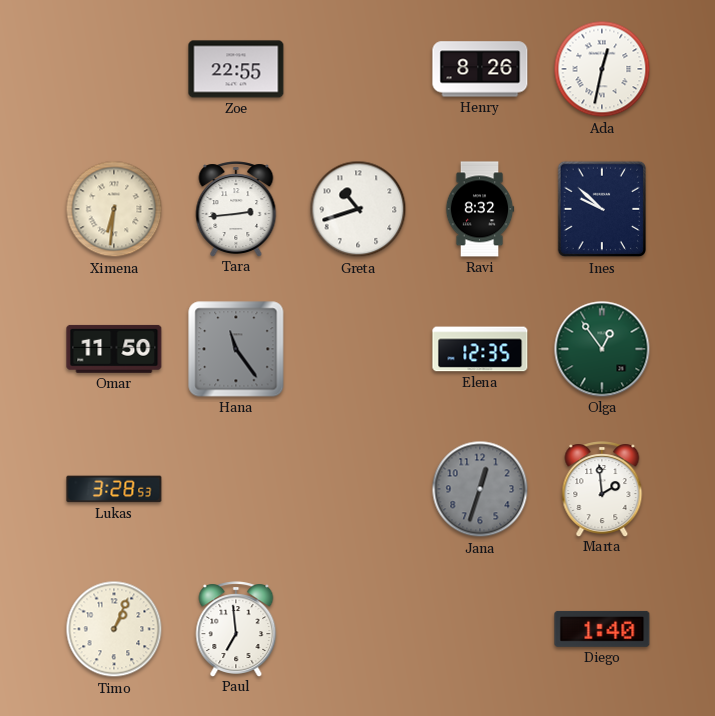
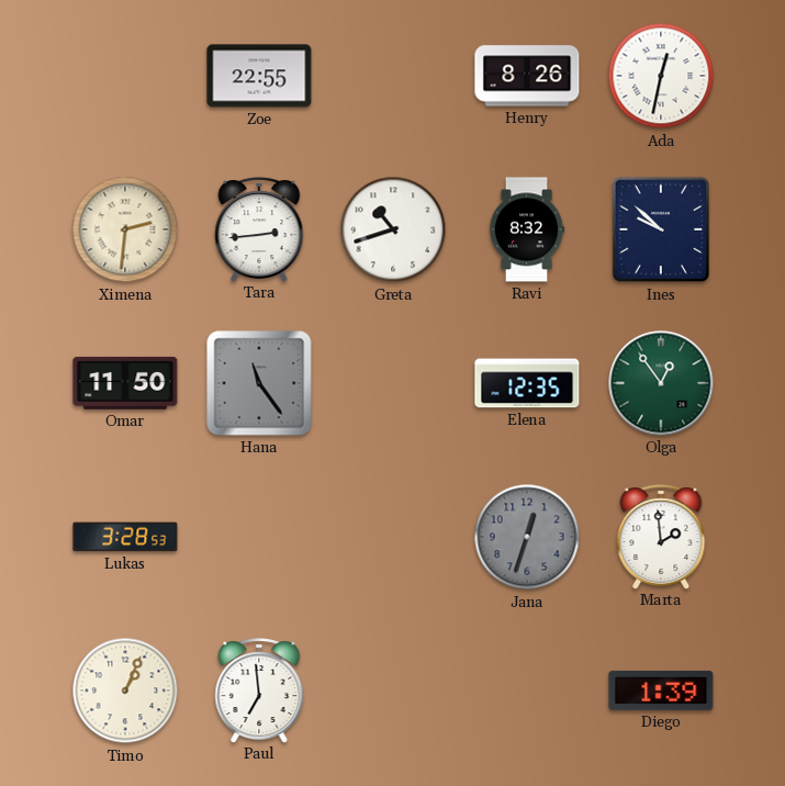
Ximena: 6:31 -> 2:31
Diego: 1:40 -> 1:39
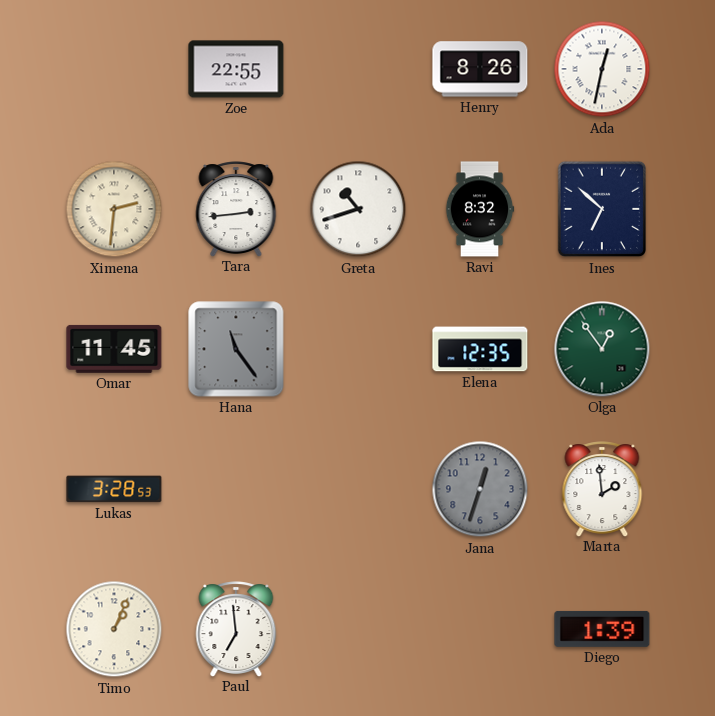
Ines: 9:52 -> 6:52
Omar: 11:50 -> 11:45
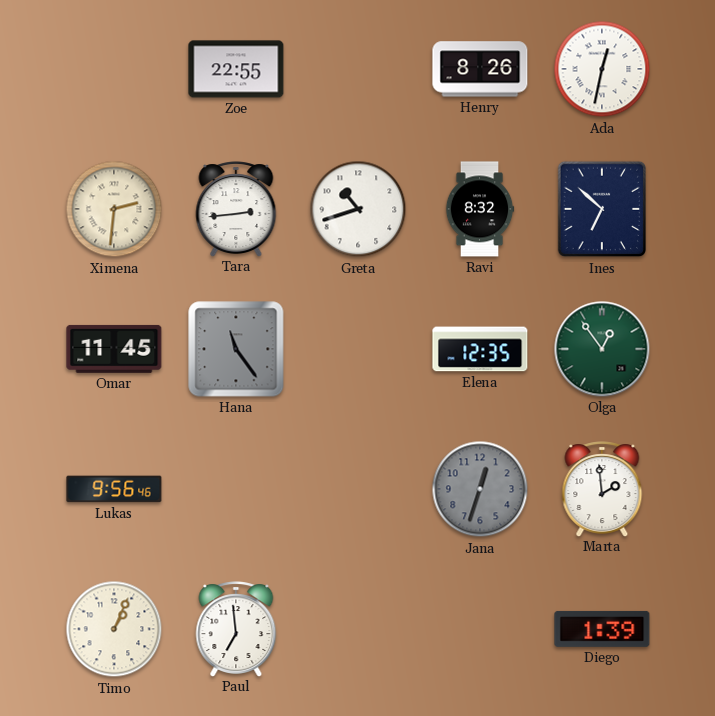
Lukas: 3:28 -> 9:56
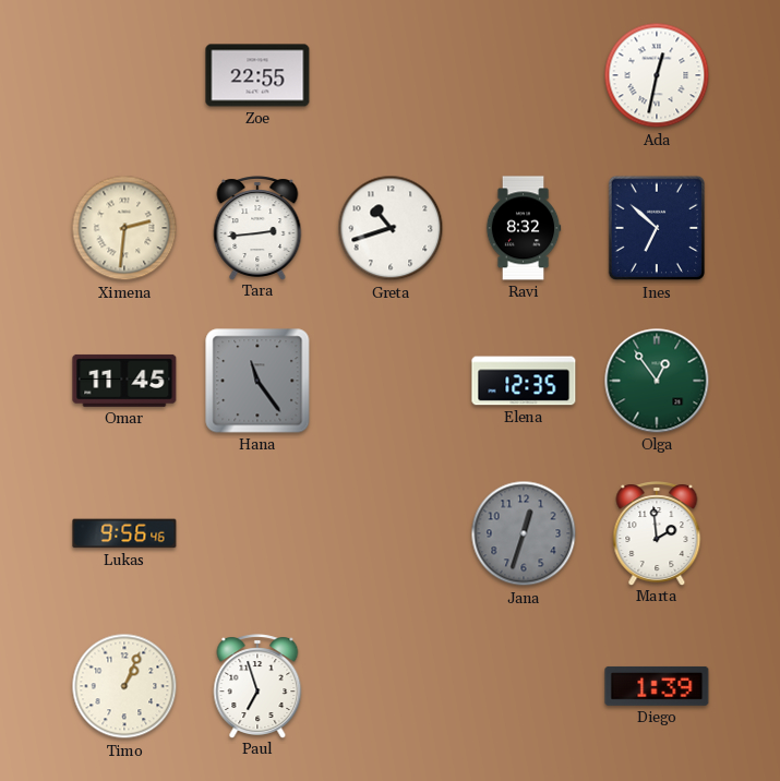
Henry: 8:26 -> none
Paul: 6:59 -> 6:57
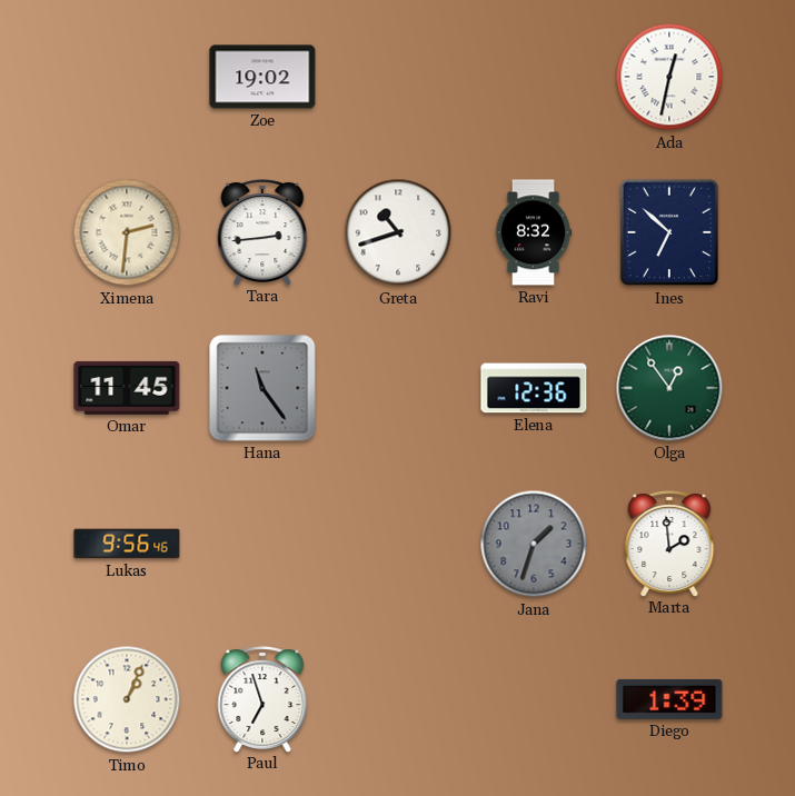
Zoe: 22:55 -> 19:02
Elena: 12:35 -> 12:36
Jana: 12:33 -> 1:33
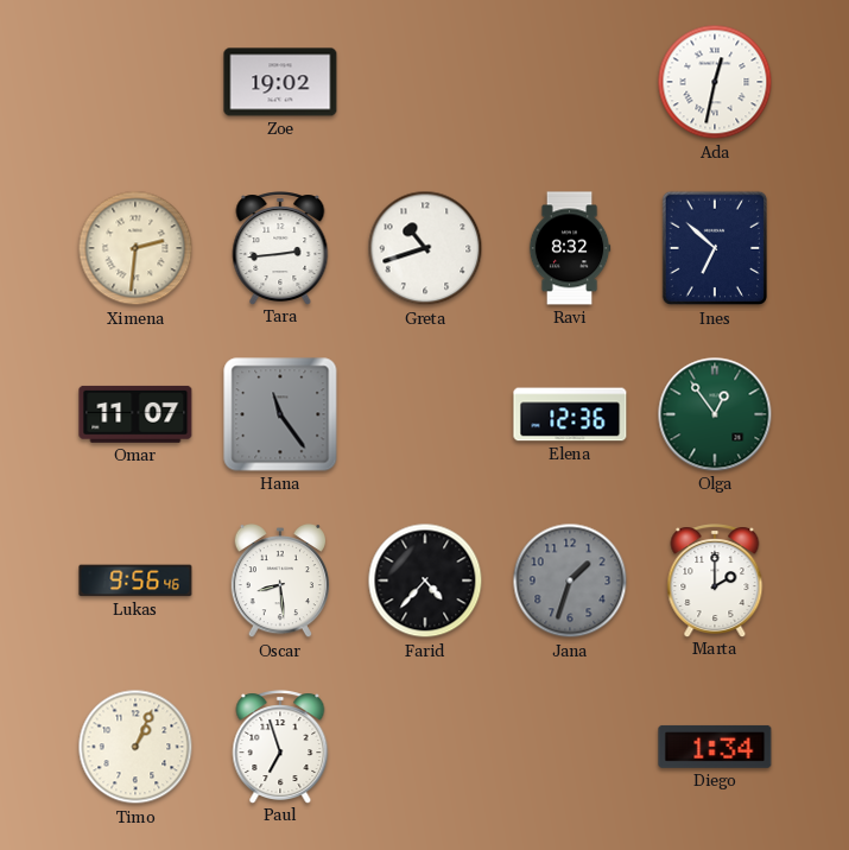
Omar: 11:45 -> 11:07
Oscar: none -> 8:29
Farid: none -> 4:37
Marta: 1:59 -> 2:00
Diego: 1:39 -> 1:34
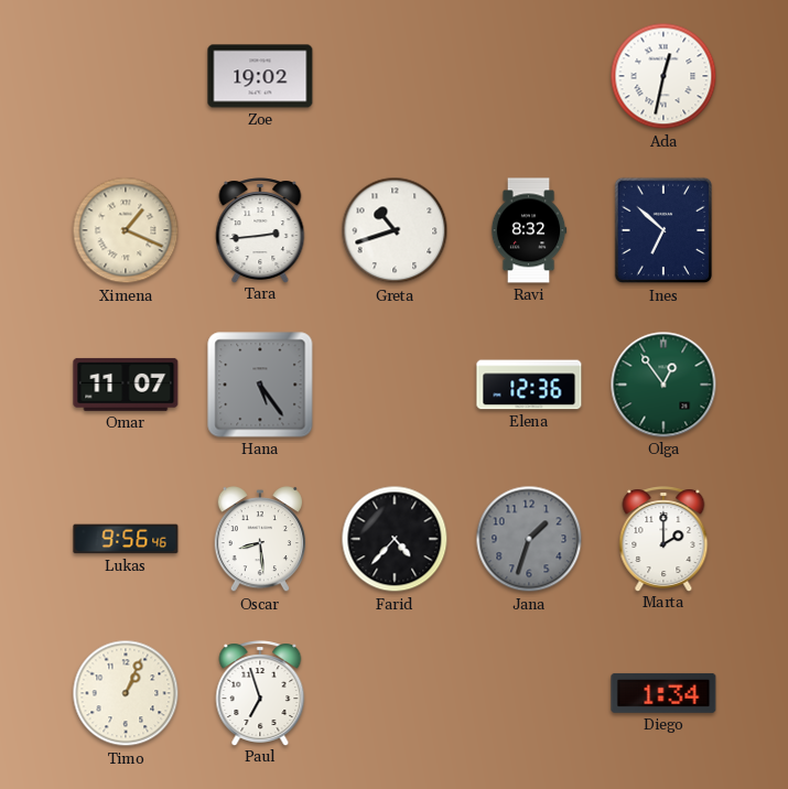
Ximena: 2:31 -> 1:19
Hana: 11:24 -> 5:24
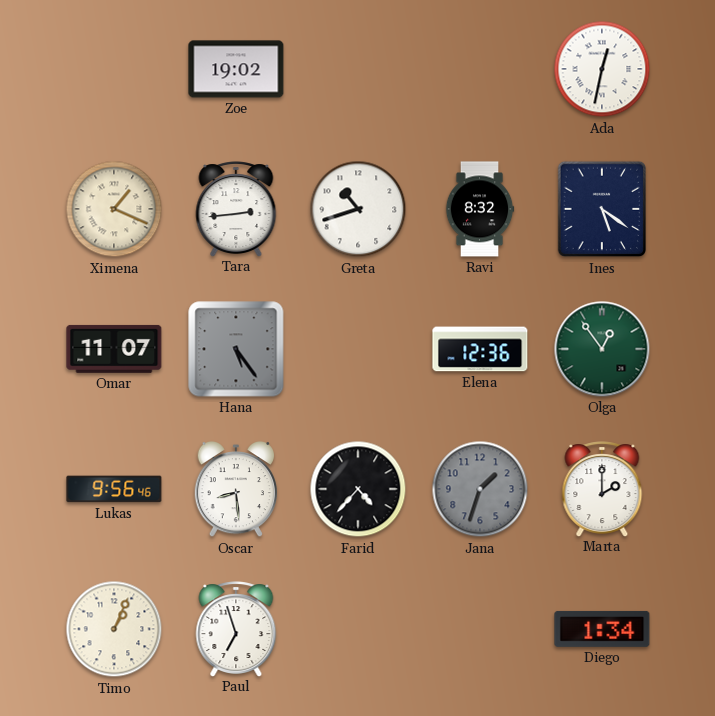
Ines: 6:52 -> 5:21
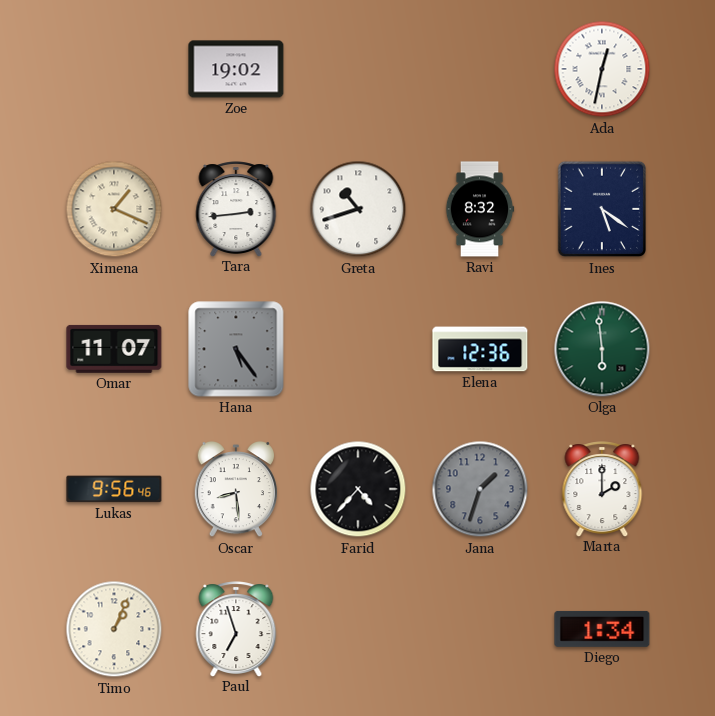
Olga: 12:54 -> 5:59
